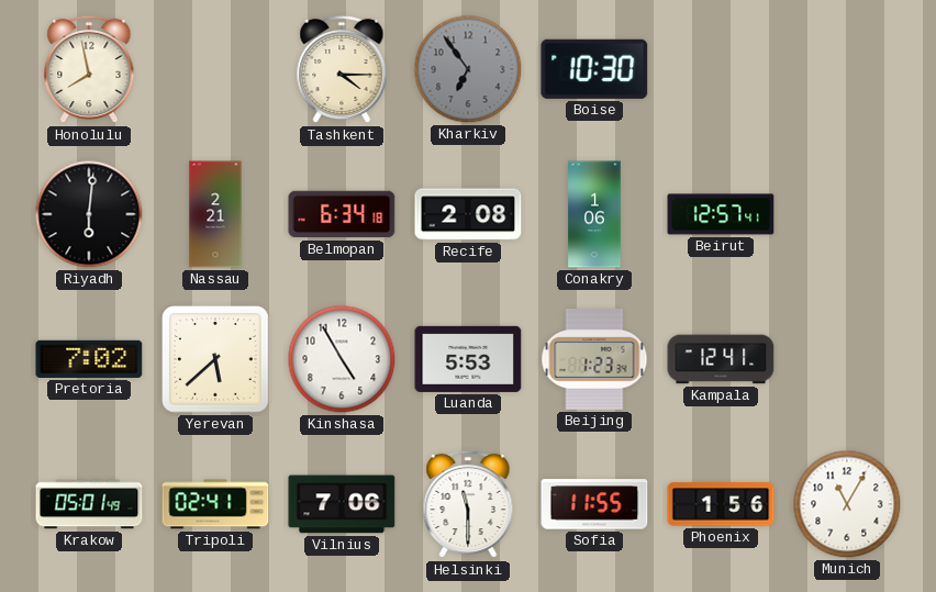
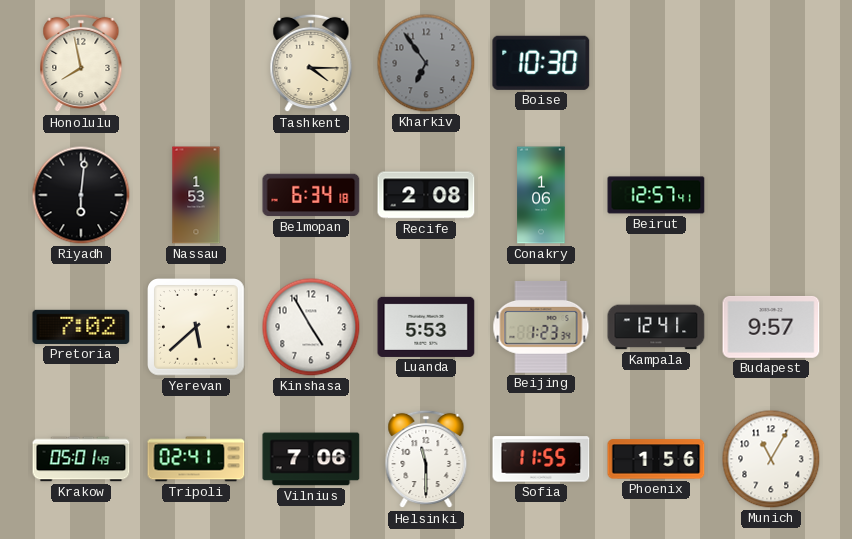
Nassau: 2:21 -> 1:53
Budapest: none -> 9:57
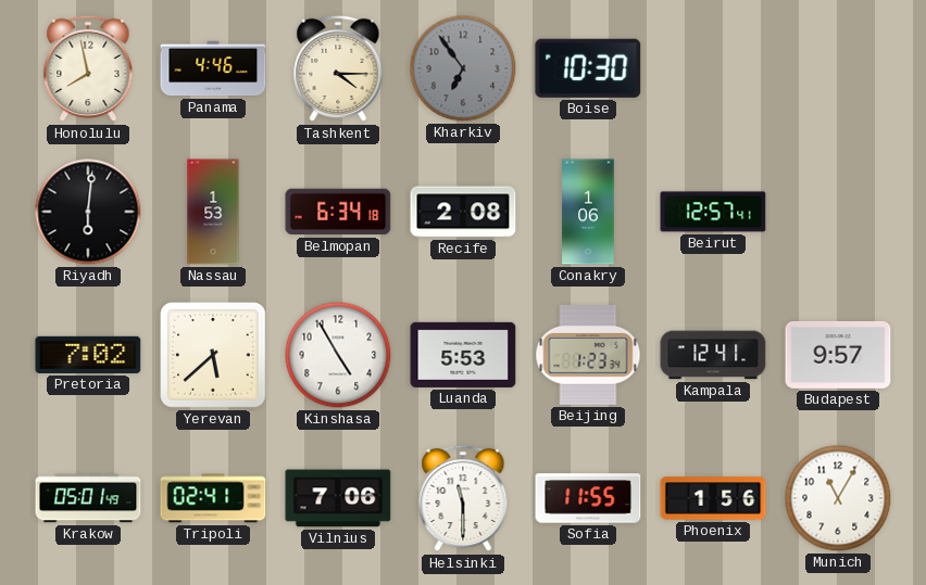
Panama: none -> 4:46
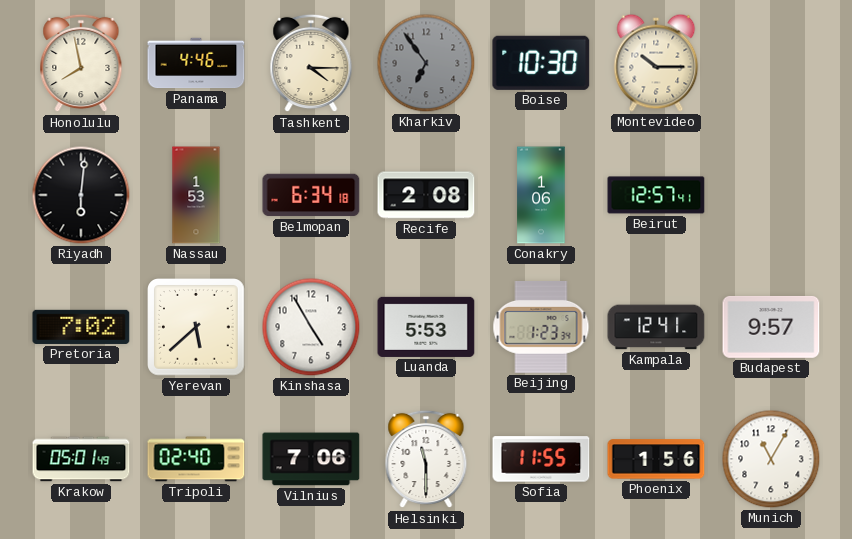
Montevideo: none -> 10:15
Tripoli: 02:41 -> 02:40
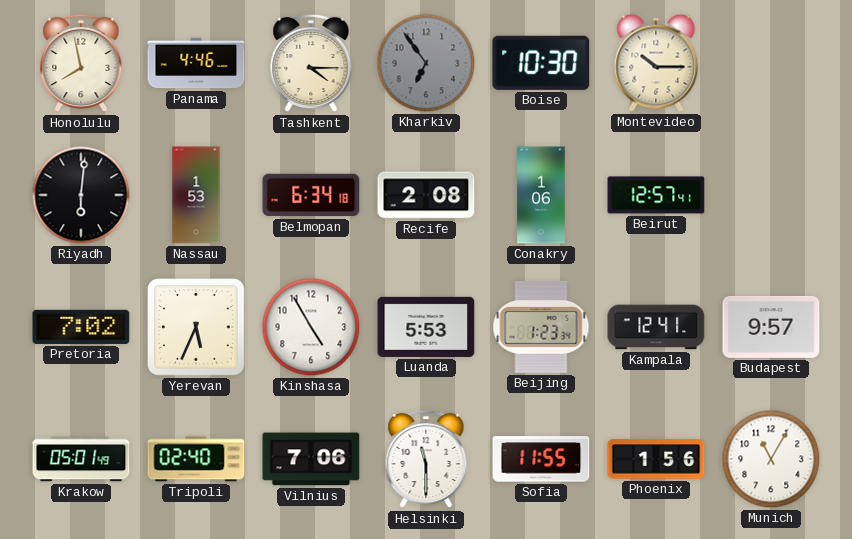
Yerevan: 5:38 -> 5:34
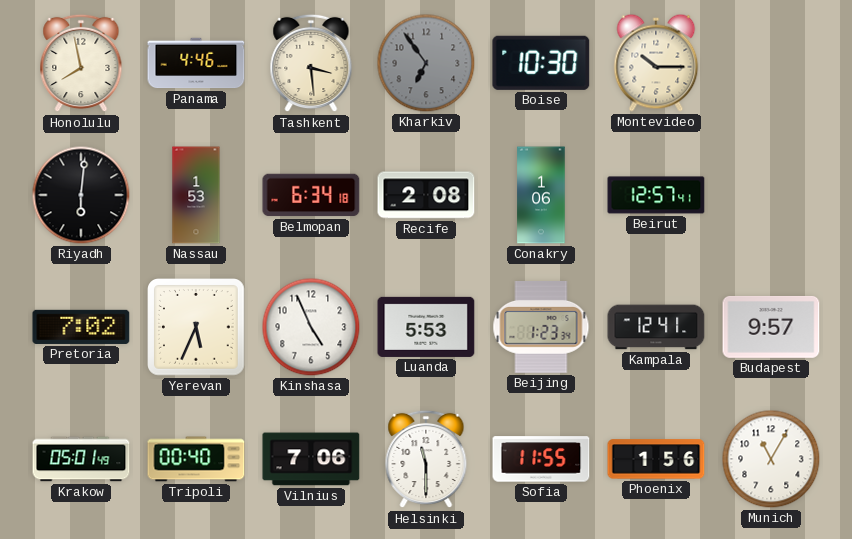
Tashkent: 4:15 -> 3:29
Kinshasa: 4:55 -> 4:56
Tripoli: 02:40 -> 00:40
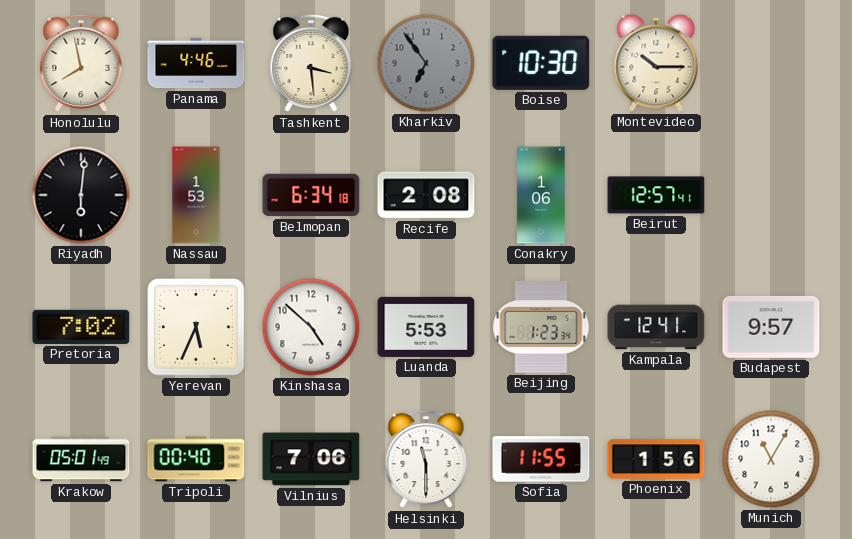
Kinshasa: 4:56 -> 4:52
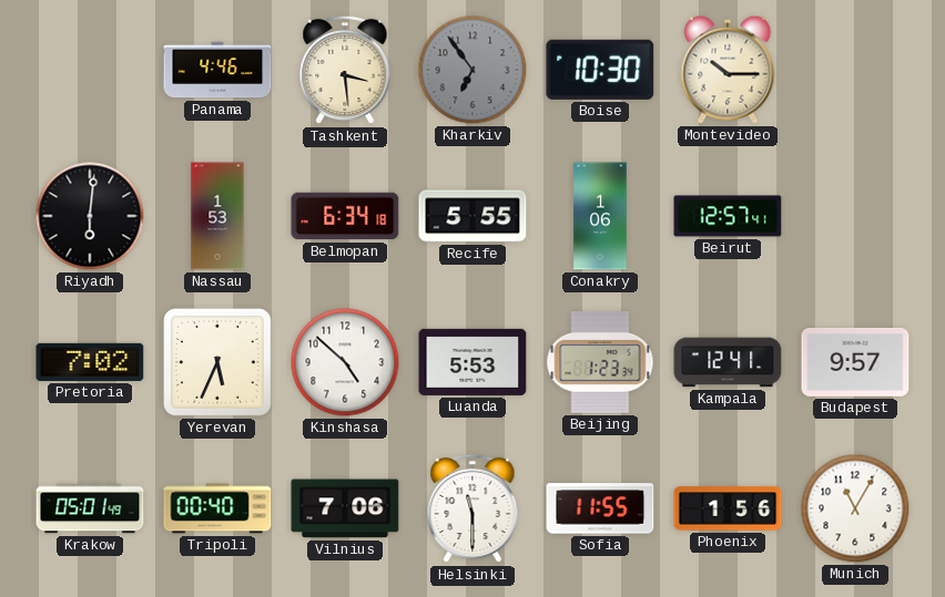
Honolulu: 7:58 -> none
Recife: 2:08 -> 5:55
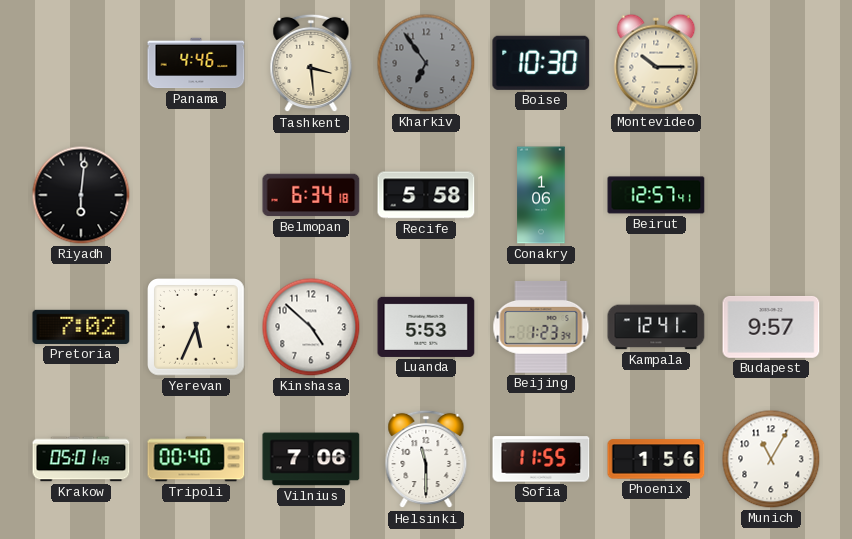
Nassau: 1:53 -> none
Recife: 5:55 -> 5:58
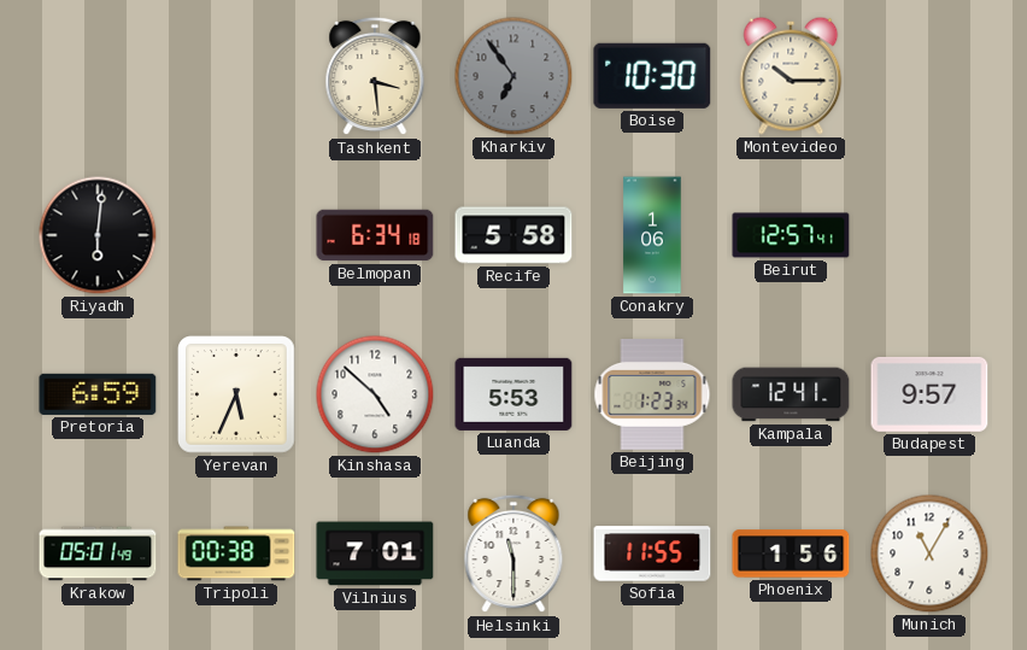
Panama: 4:46 -> none
Pretoria: 7:02 -> 6:59
Tripoli: 00:40 -> 00:38
Vilnius: 7:06 -> 7:01
